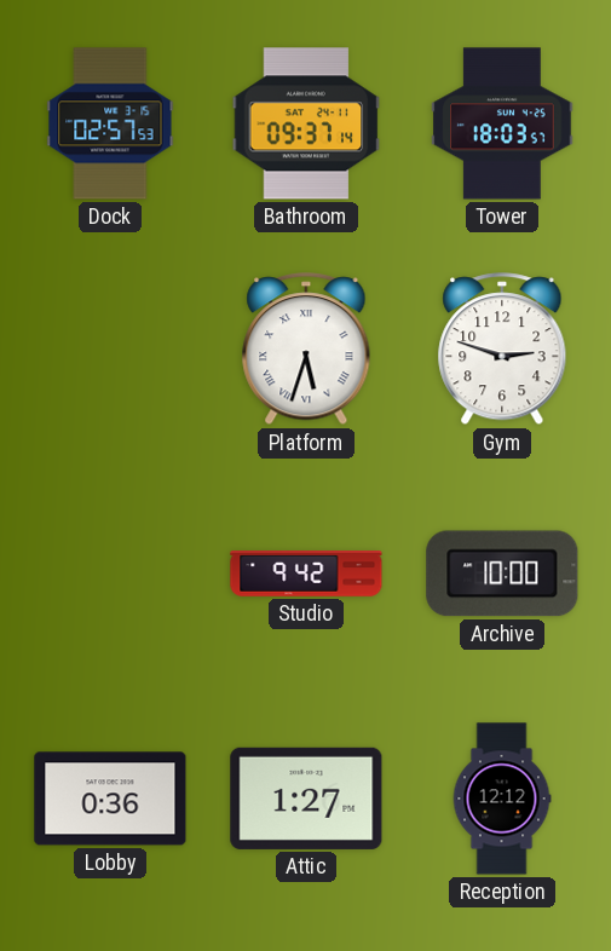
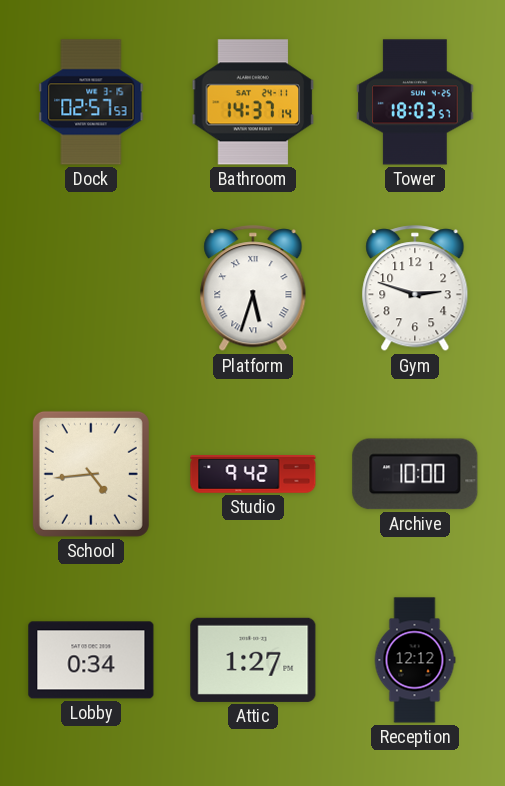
Bathroom: 09:37 -> 14:37
School: none -> 4:44
Lobby: 0:36 -> 0:34
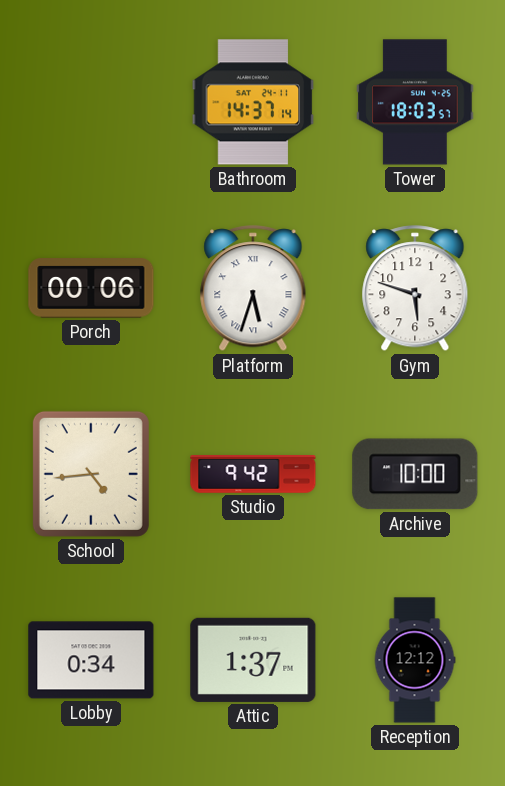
Dock: 02:57 -> none
Porch: none -> 00:06
Gym: 2:48 -> 5:48
Attic: 1:27 -> 1:37
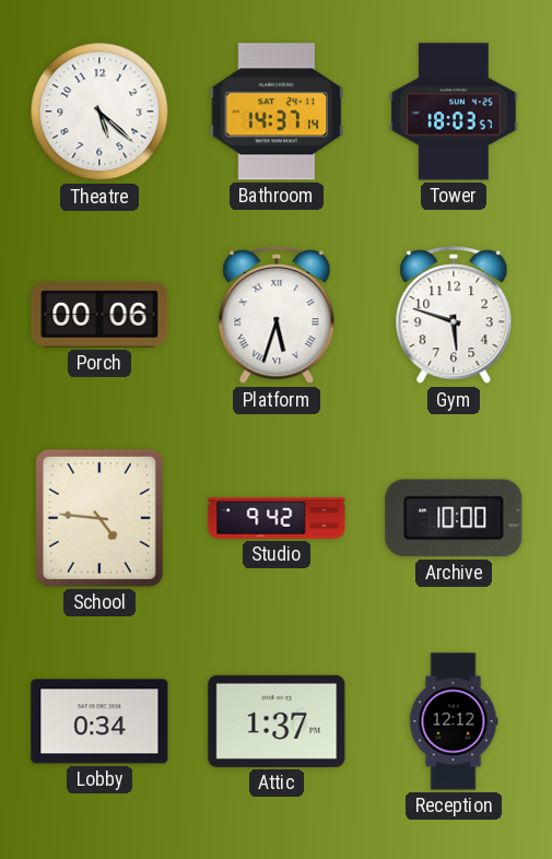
Theatre: none -> 5:22
School: 4:44 -> 4:46
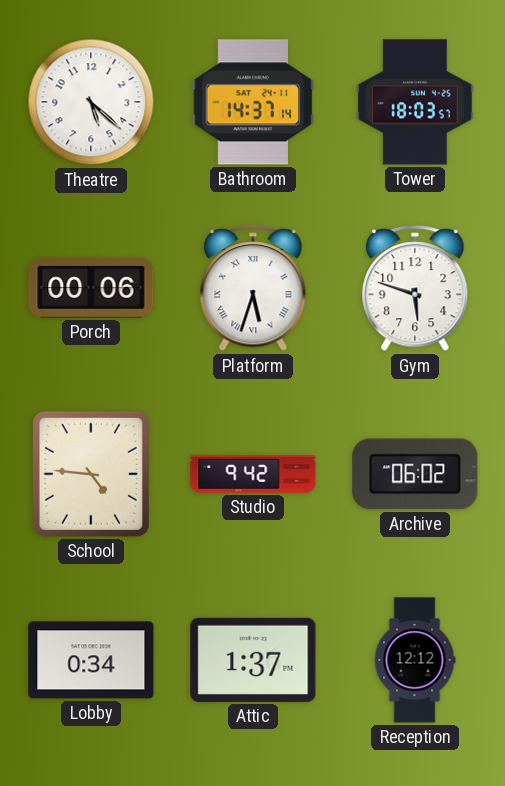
Archive: 10:00 -> 06:02
